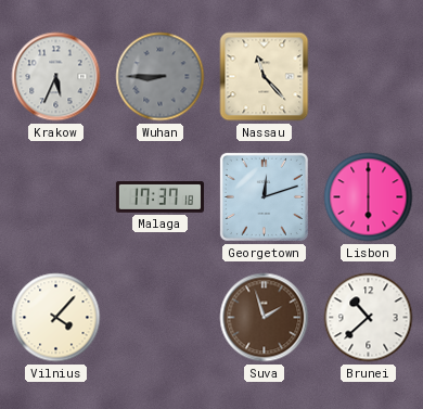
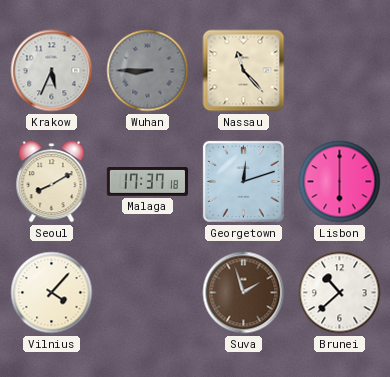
Seoul: none -> 8:10
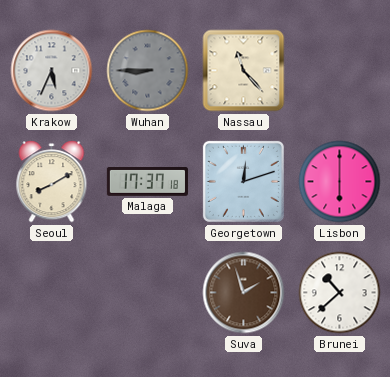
Vilnius: 4:07 -> none
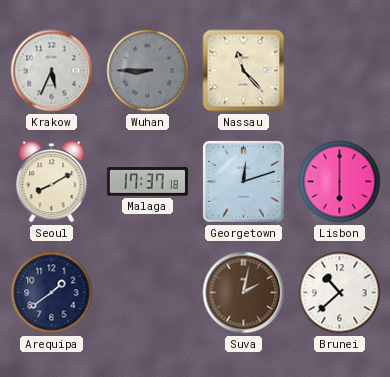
Arequipa: none -> 1:39
Suva: 1:57 -> 2:02
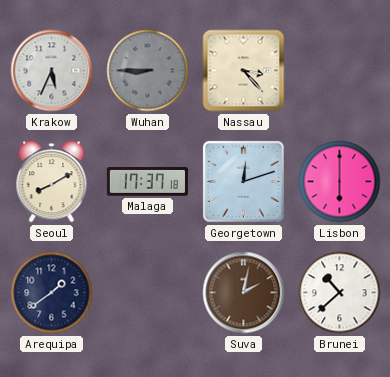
Nassau: 11:23 -> 3:23
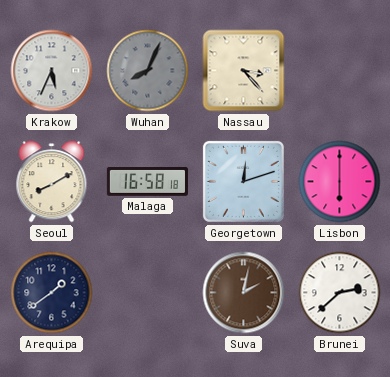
Wuhan: 8:45 -> 8:04
Malaga: 17:37 -> 16:58
Brunei: 10:38 -> 2:38
